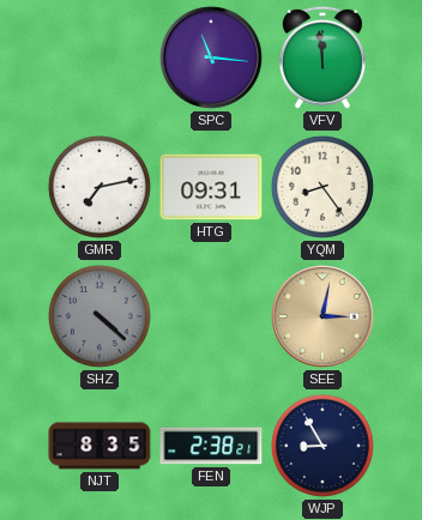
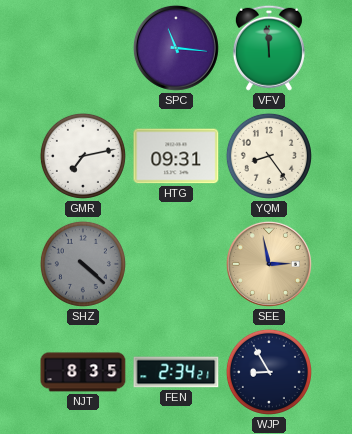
SEE: 3:02 -> 2:58
FEN: 2:38 -> 2:34
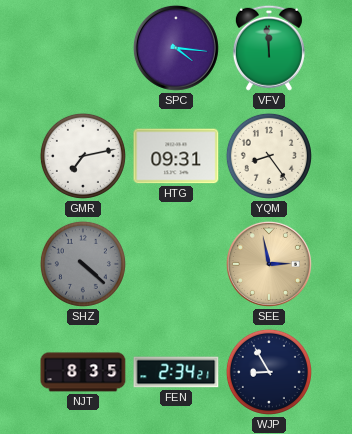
SPC: 11:16 -> 4:16
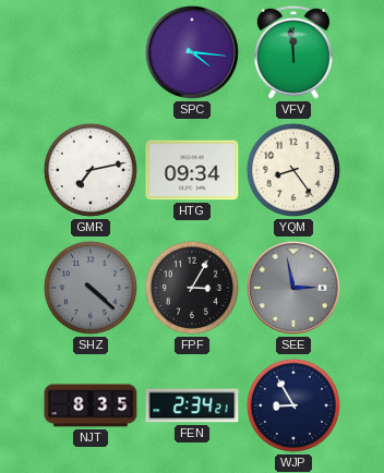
HTG: 09:31 -> 09:34
FPF: none -> 3:05
SEE dial: champagne -> grey
